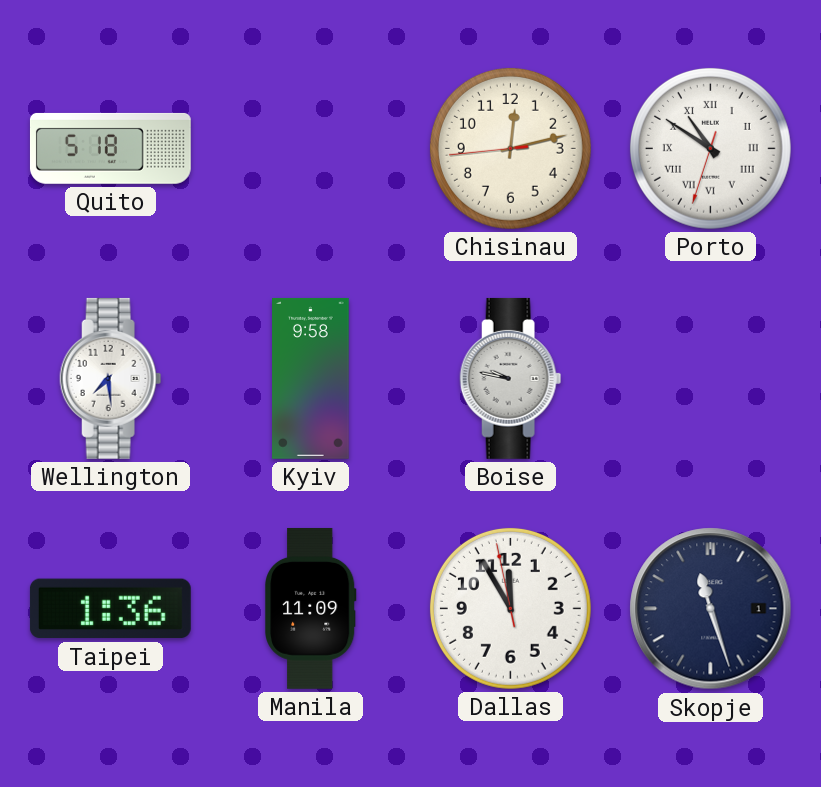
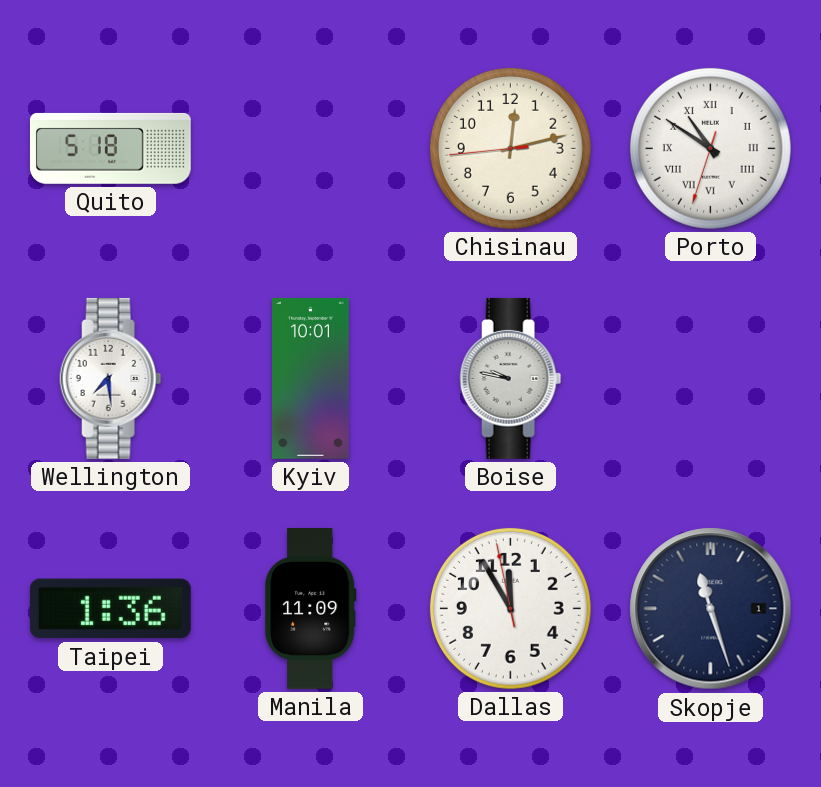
Kyiv: 9:58 -> 10:01
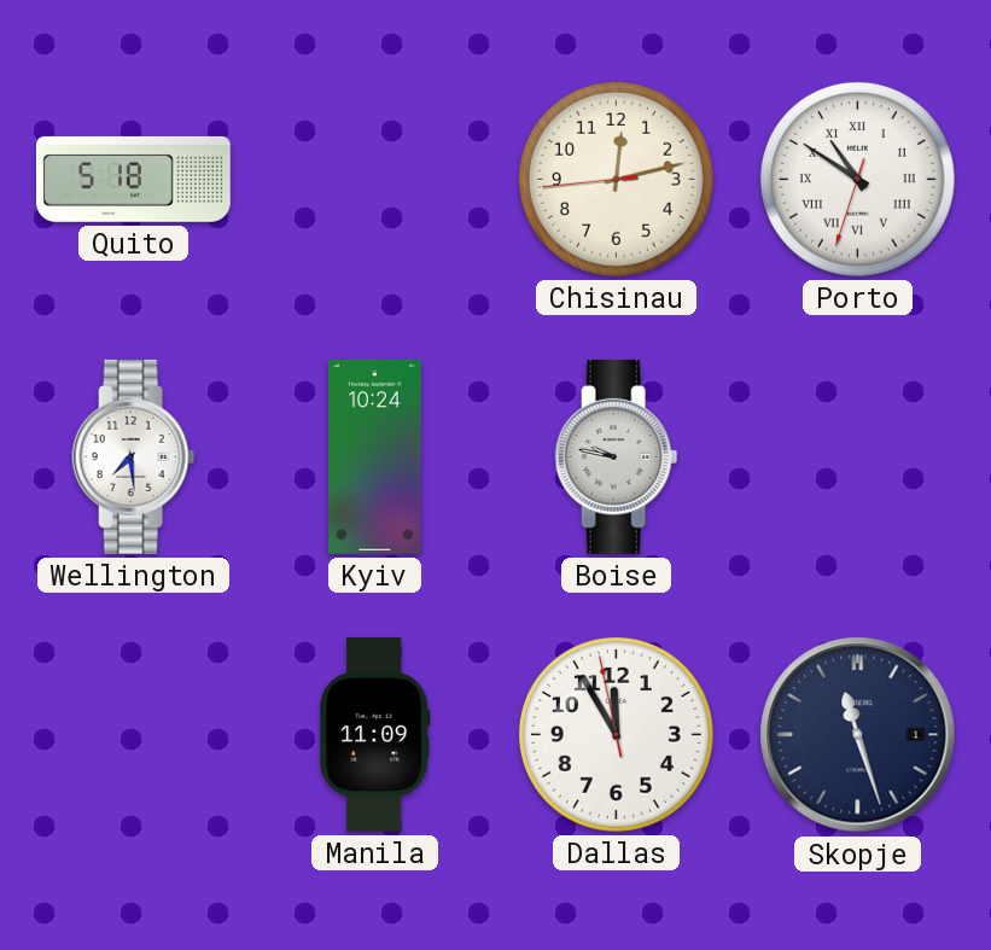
Kyiv: 10:01 -> 10:24
Taipei: 1:36 -> none
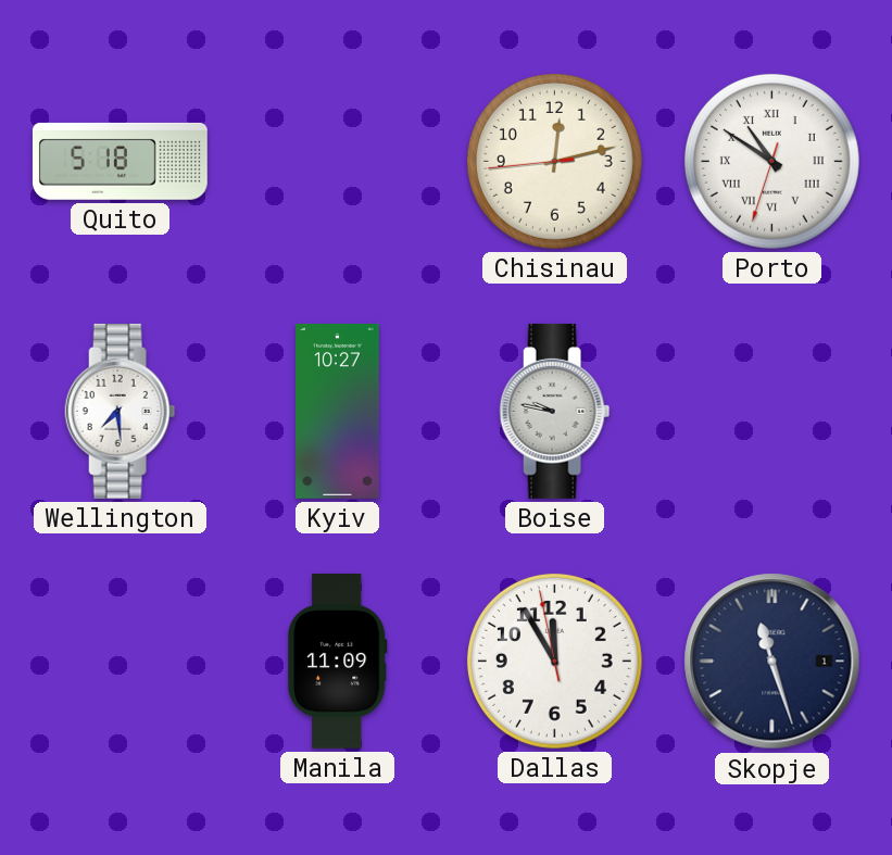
Kyiv: 10:24 -> 10:27
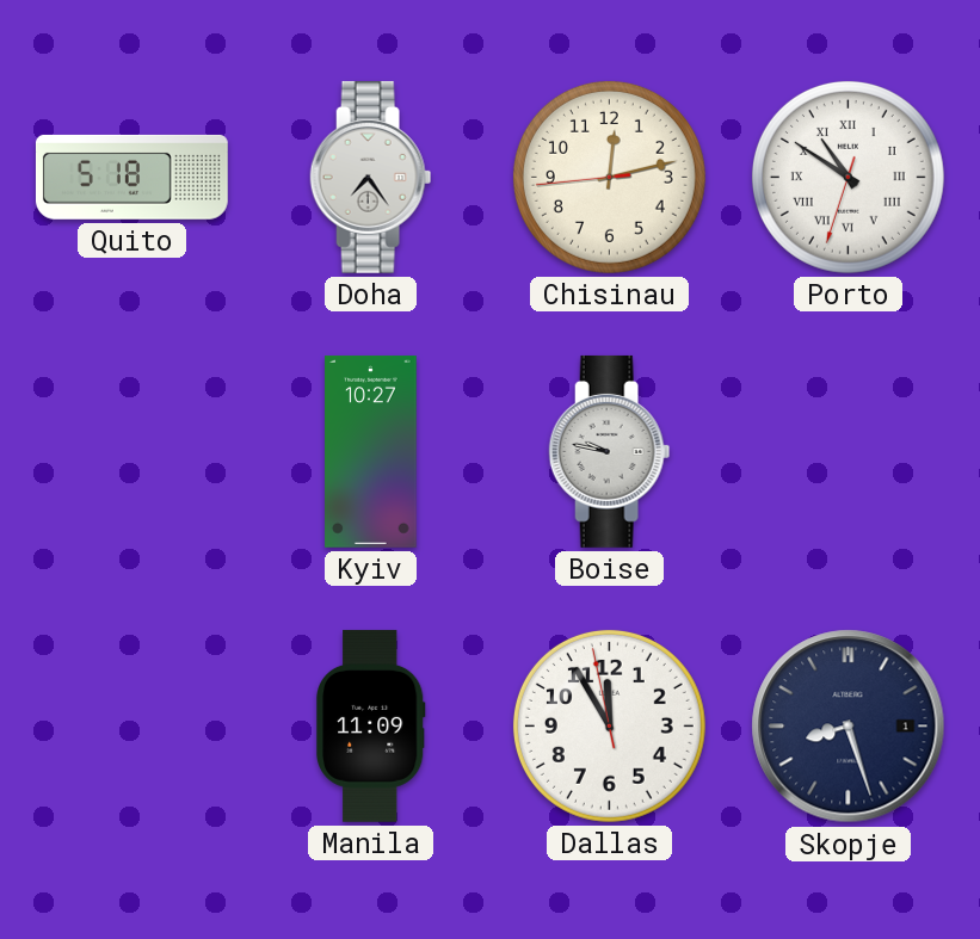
Doha: none -> 7:24
Wellington: 7:29 -> none
Skopje: 11:27 -> 8:27
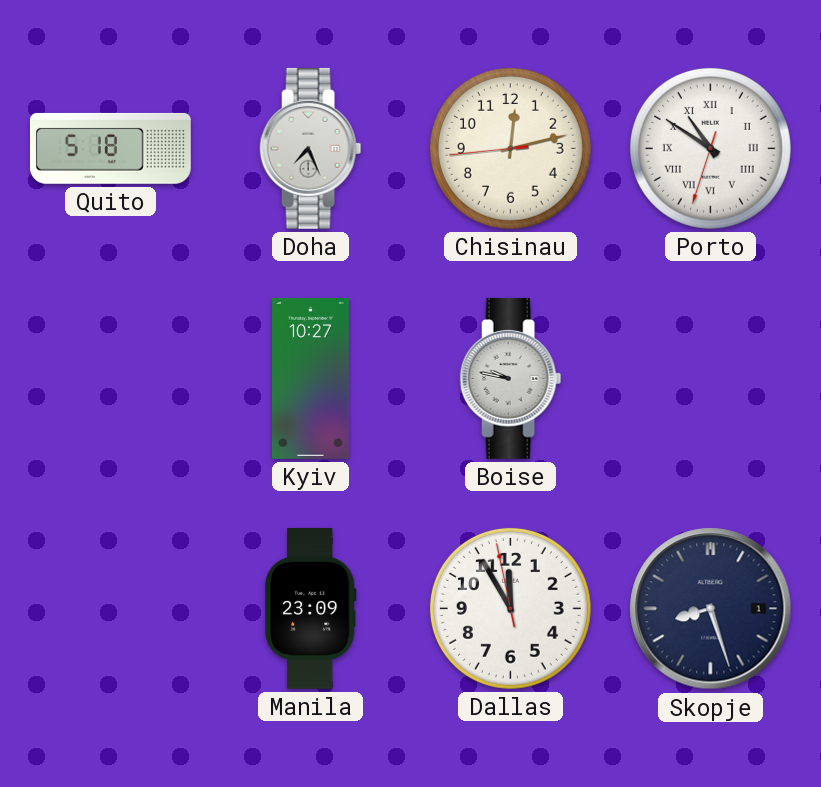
Doha: 7:24 -> 7:26
Manila: 11:09 -> 23:09
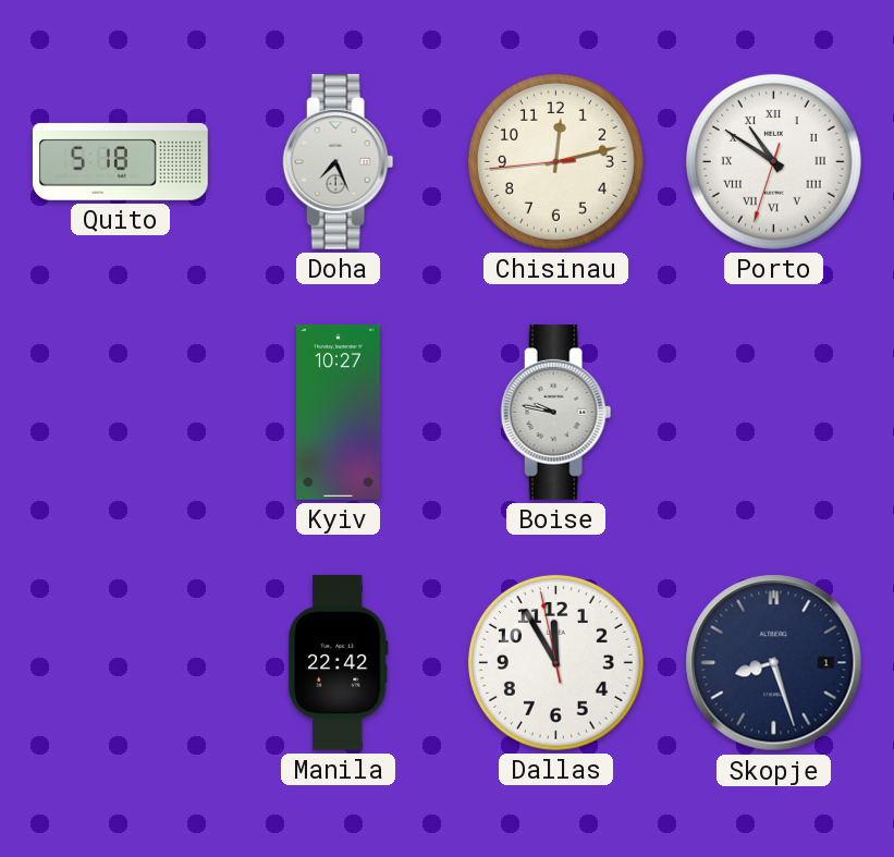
Manila: 23:09 -> 22:42
